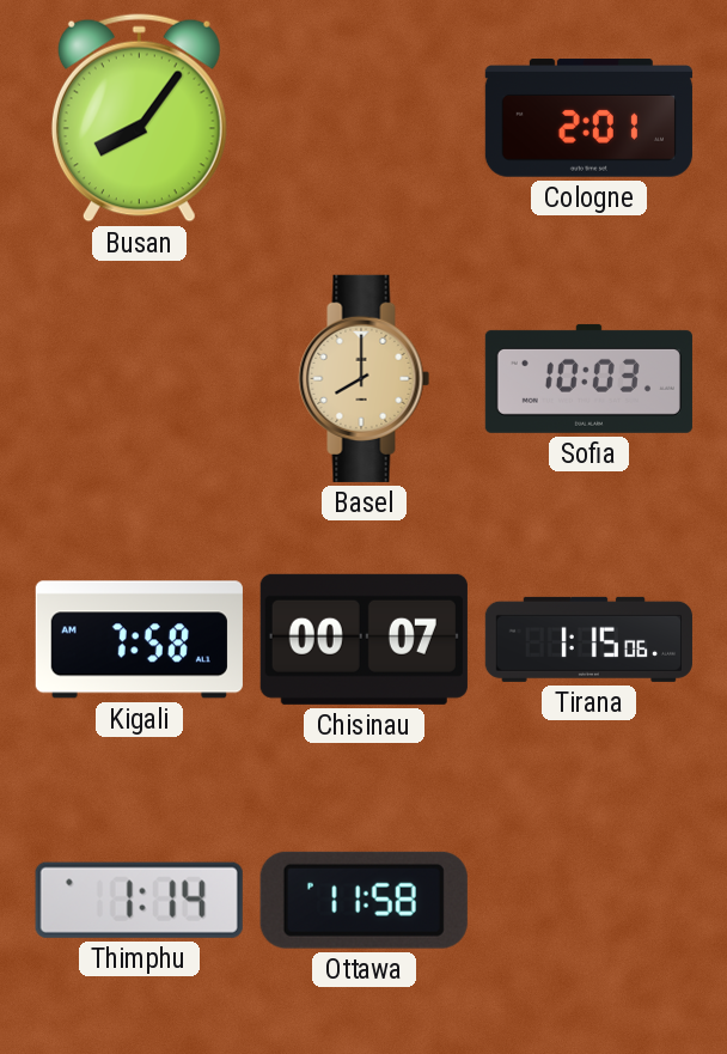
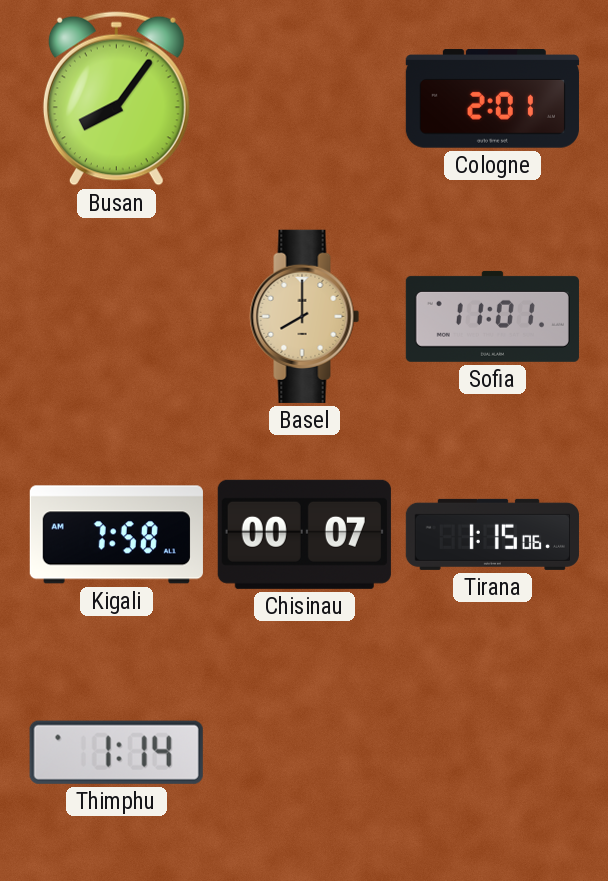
Sofia: 10:03 -> 11:01
Ottawa: 11:58 -> none
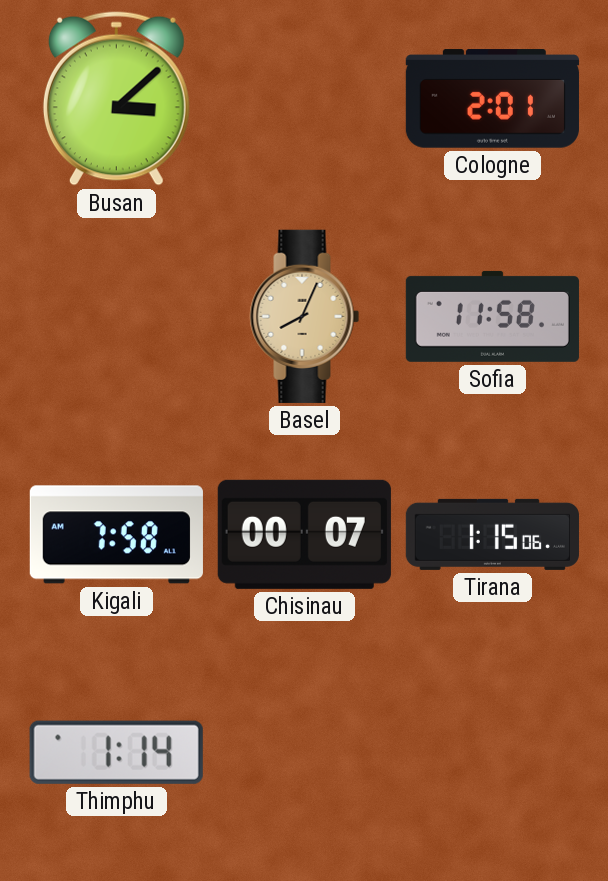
Busan: 8:06 -> 3:08
Basel: 8:00 -> 8:04
Sofia: 11:01 -> 11:58
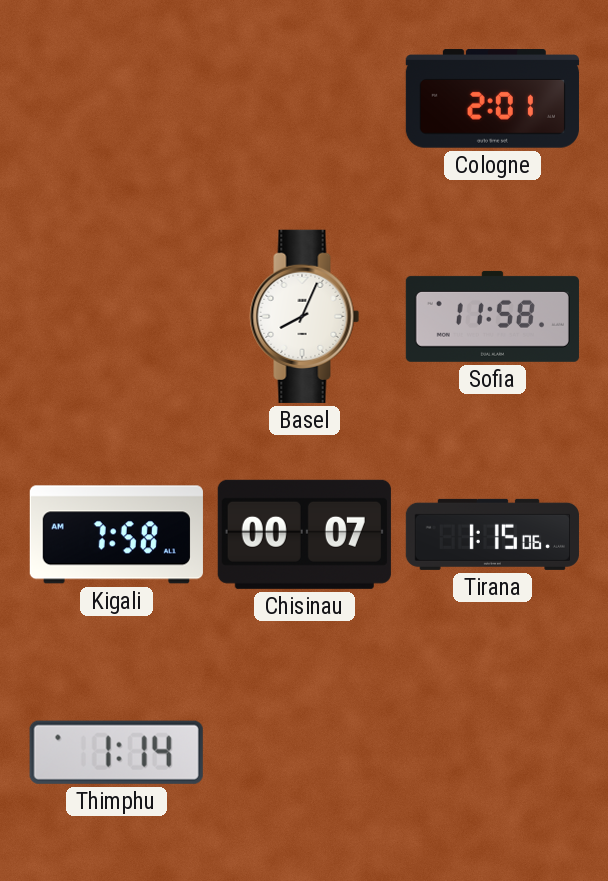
Busan: 3:08 -> none
Basel dial: champagne -> white
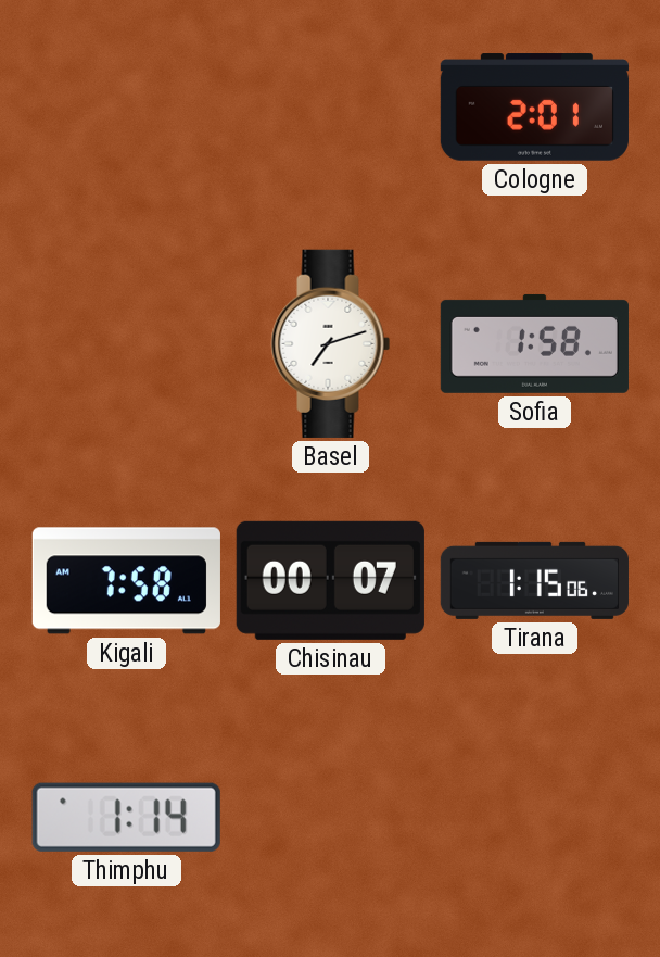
Basel: 8:04 -> 7:12
Sofia: 11:58 -> 1:58
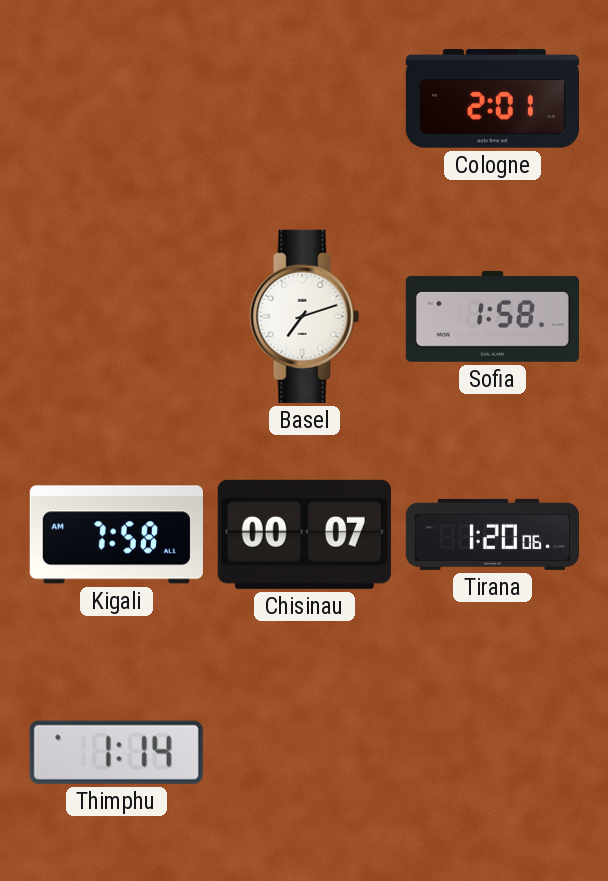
Tirana: 1:15 -> 1:20
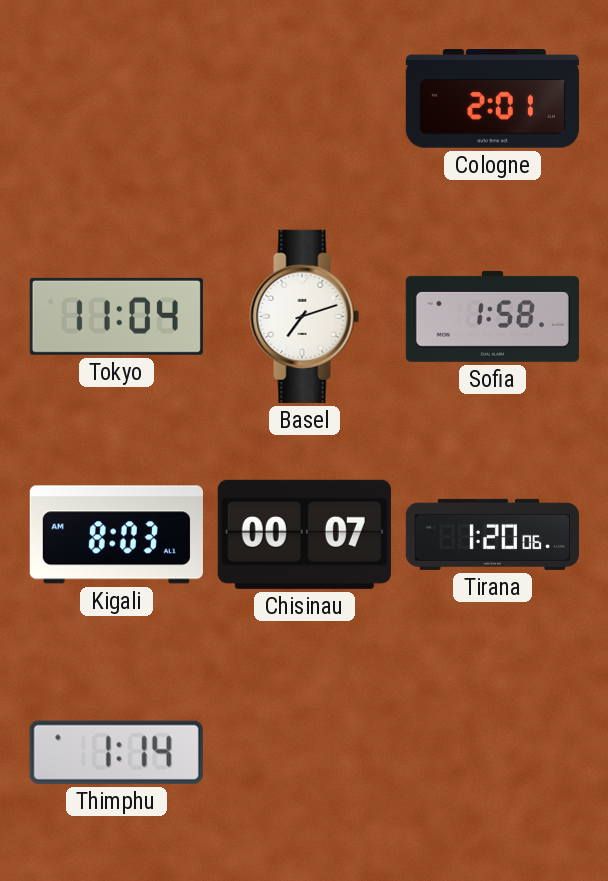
Tokyo: none -> 11:04
Kigali: 7:58 -> 8:03
